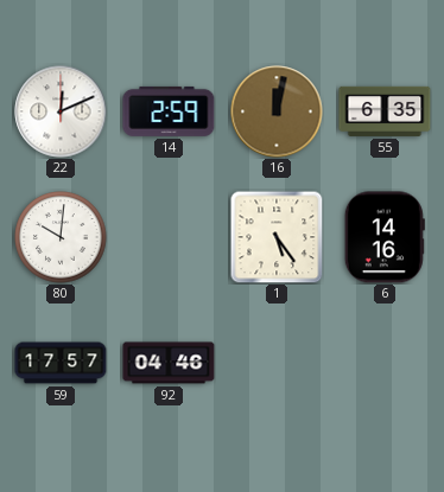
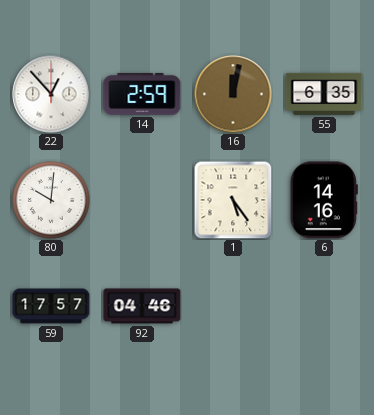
22: 12:11 -> 12:53
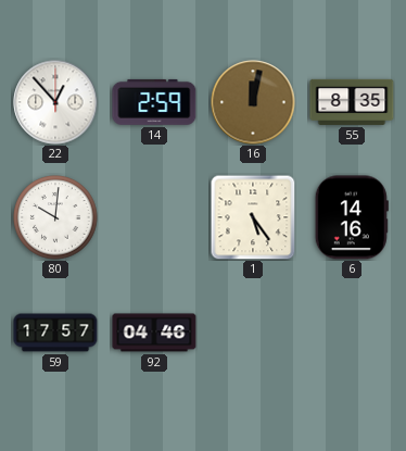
55: 6:35 -> 8:35
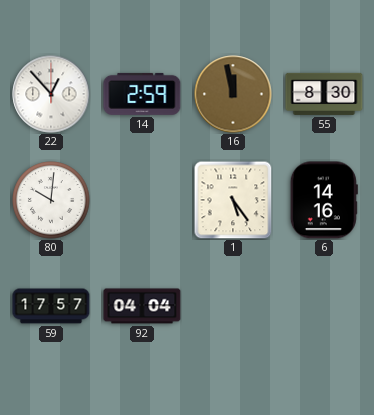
16: 12:02 -> 11:58
55: 8:35 -> 8:30
92: 04:46 -> 04:04
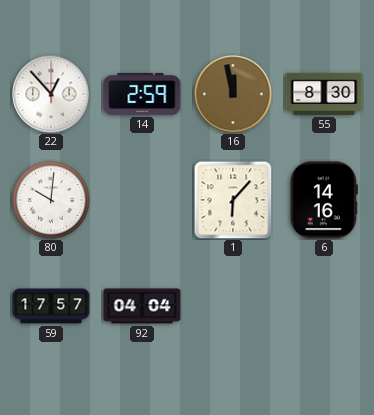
1: 5:24 -> 6:07
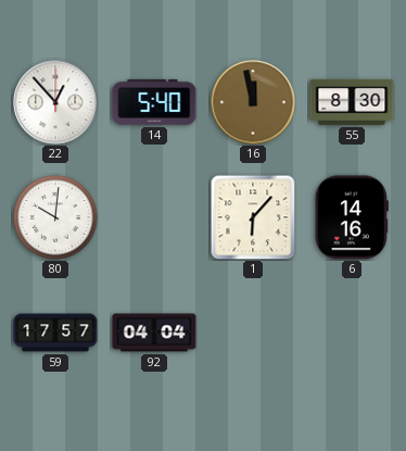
14: 2:59 -> 5:40
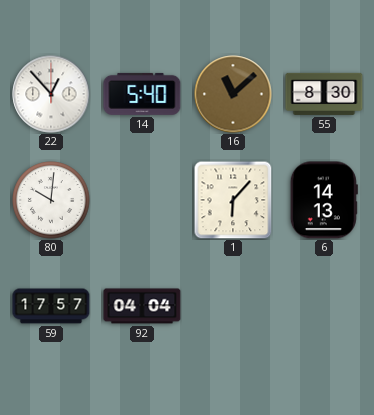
16: 11:58 -> 11:08
6: 14:16 -> 14:13
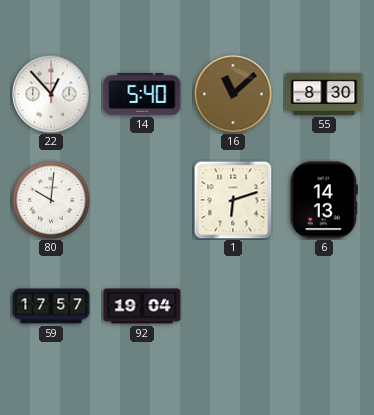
1: 6:07 -> 6:12
92: 04:04 -> 19:04
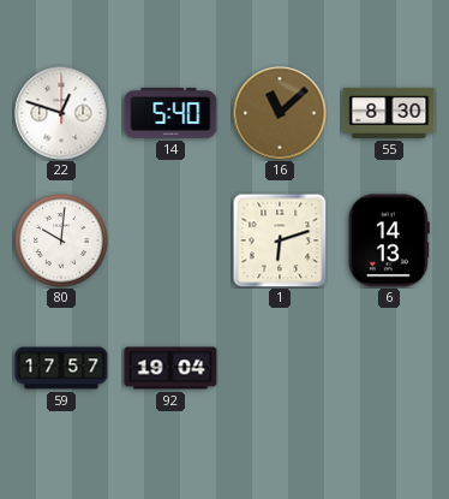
22: 12:53 -> 12:48
